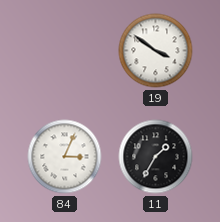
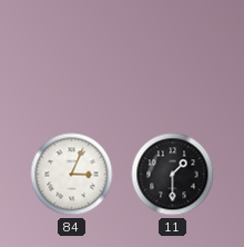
19: 3:51 -> none
11: 1:35 -> 1:30
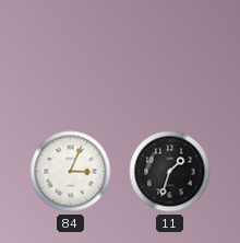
11: 1:30 -> 1:33
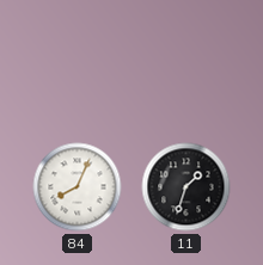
84: 3:04 -> 8:04
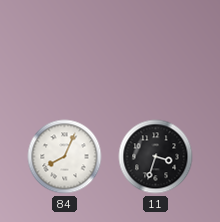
11: 1:33 -> 3:33
